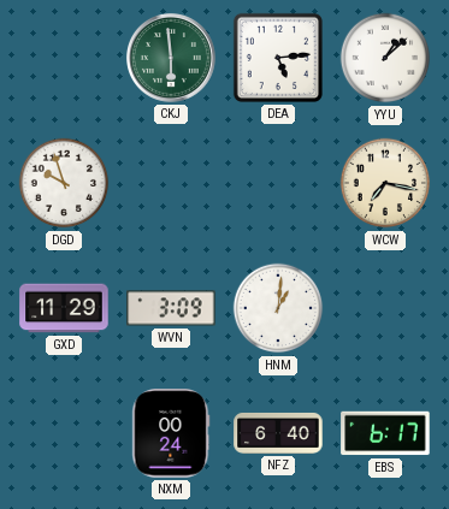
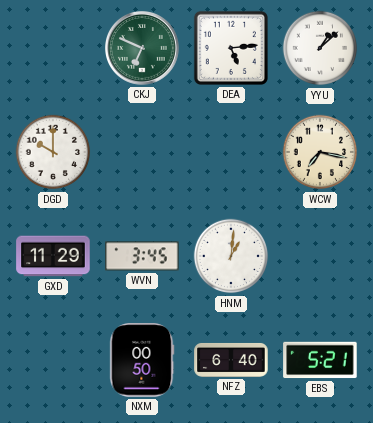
CKJ: 5:59 -> 6:49
DGD: 9:57 -> 10:00
WVN: 3:09 -> 3:45
NXM: 00:24 -> 00:50
EBS: 6:17 -> 5:21
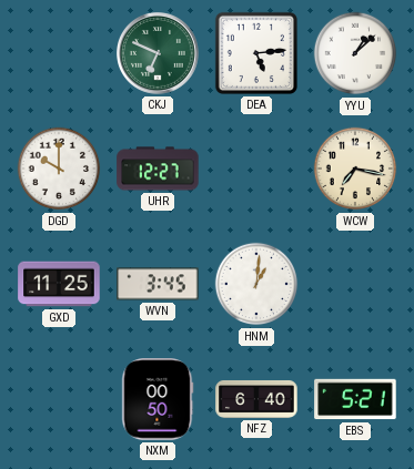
UHR: none -> 12:27
GXD: 11:29 -> 11:25
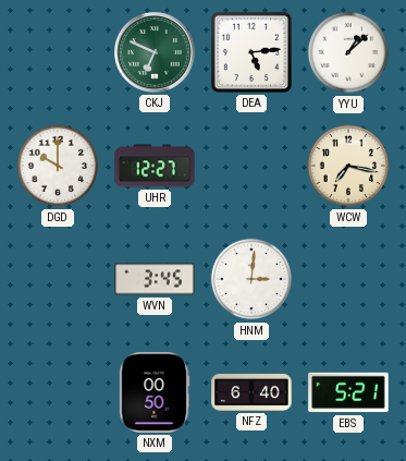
GXD: 11:25 -> none
HNM: 1:01 -> 3:01
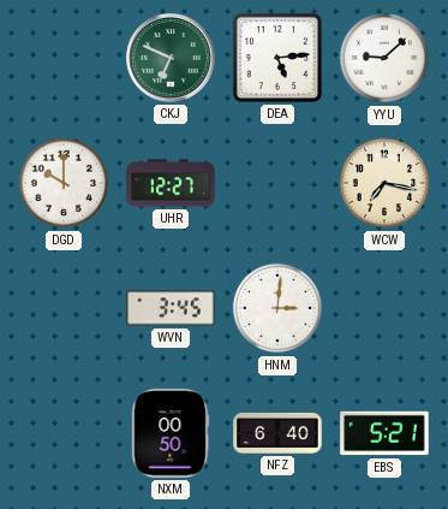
YYU: 1:08 -> 9:08
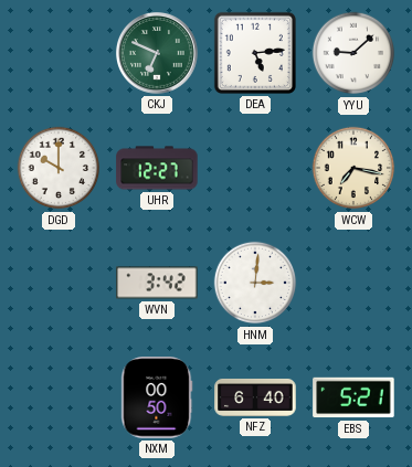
WVN: 3:45 -> 3:42
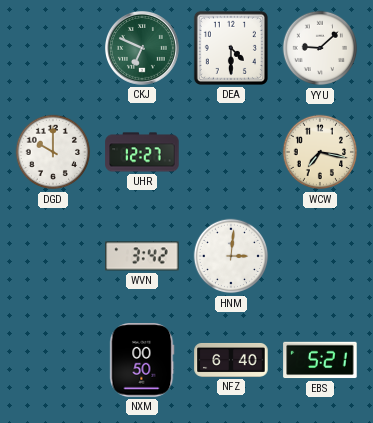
DEA: 5:14 -> 4:30
